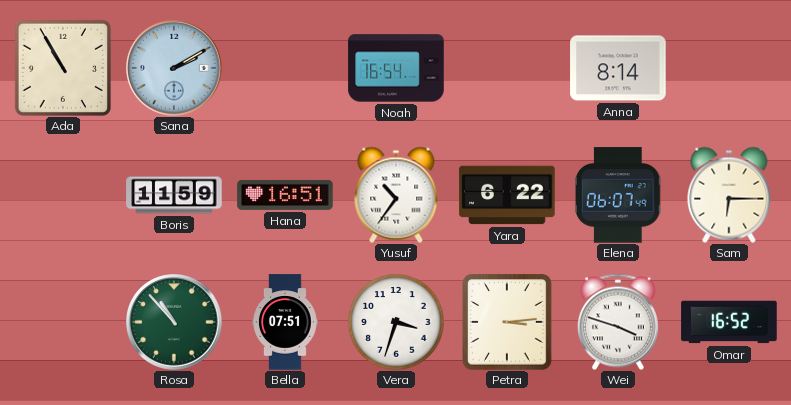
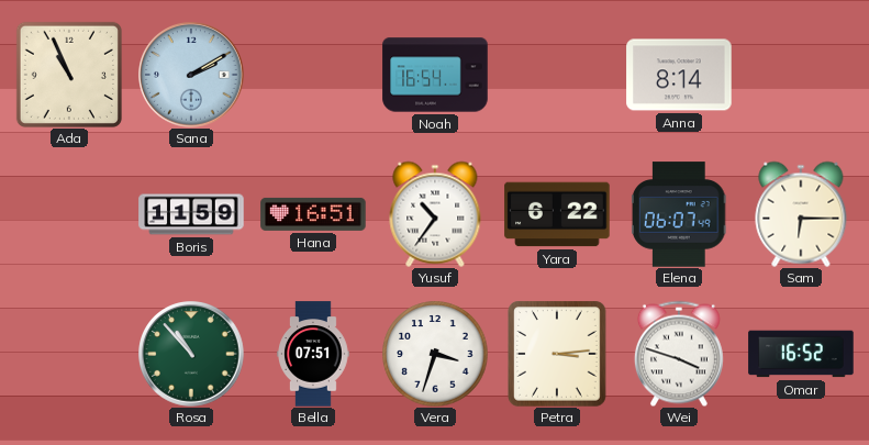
Ada: 10:55 -> 10:56
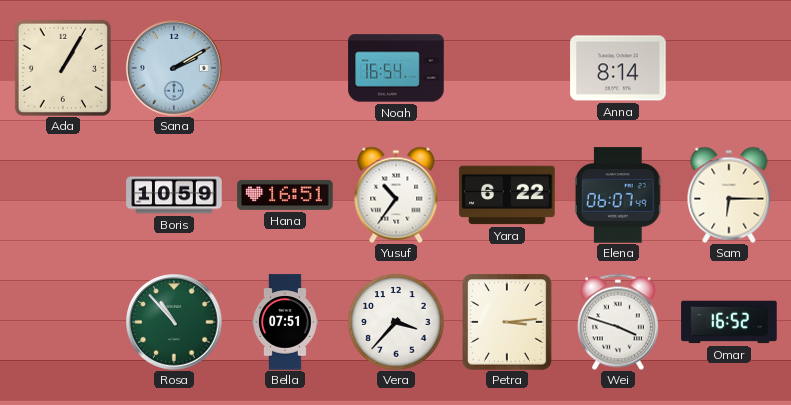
Ada: 10:56 -> 1:05
Boris: 11:59 -> 10:59
Vera: 3:33 -> 3:37
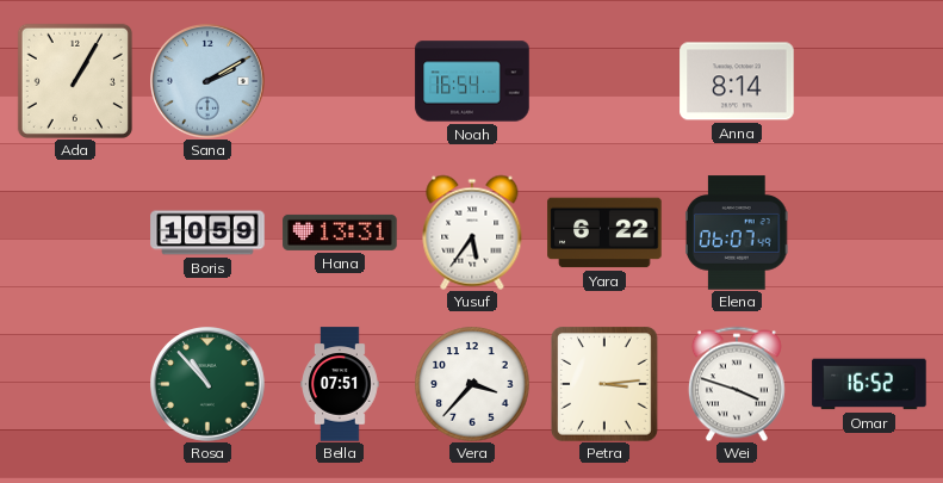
Hana: 16:51 -> 13:31
Yusuf: 10:36 -> 5:36
Sam: 6:15 -> none
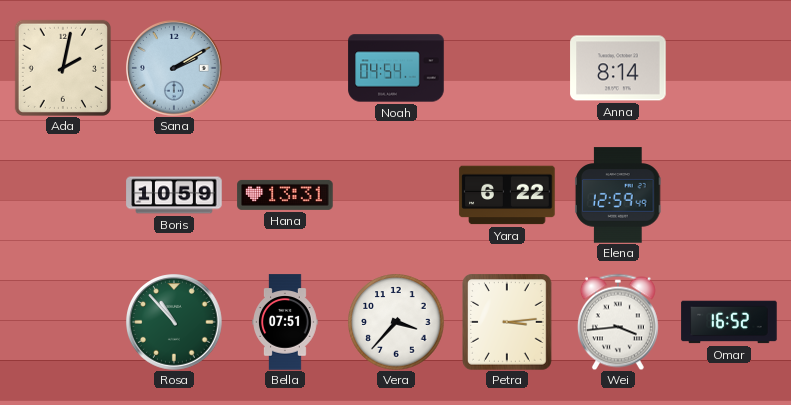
Ada: 1:05 -> 2:02
Noah: 16:54 -> 04:54
Yusuf: 5:36 -> none
Elena: 06:07 -> 12:59
Wei: 3:48 -> 3:44
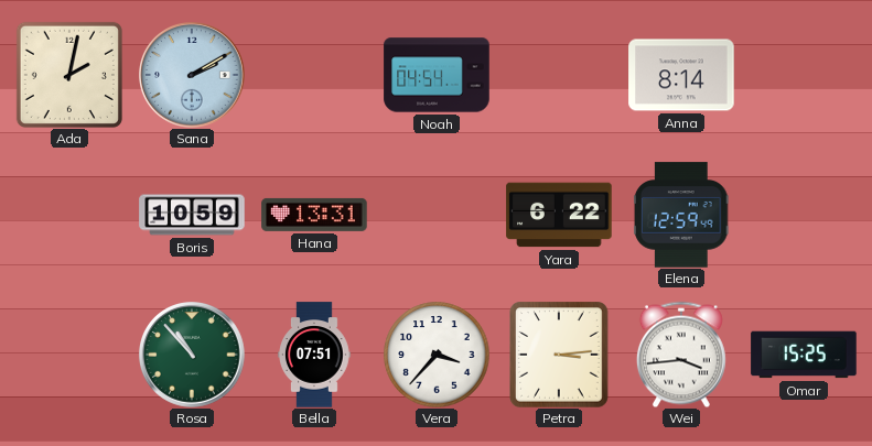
Omar: 16:52 -> 15:25
